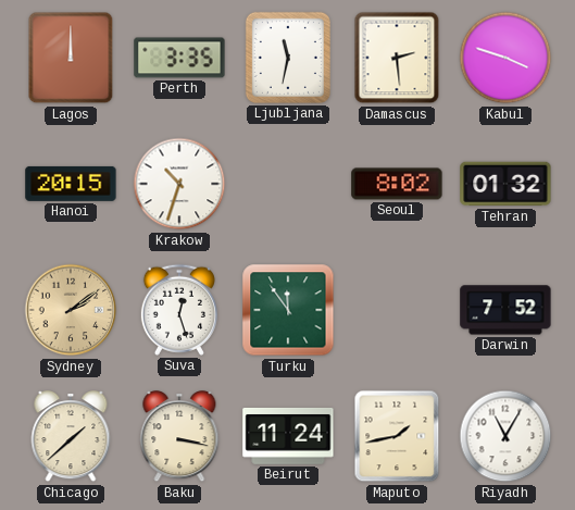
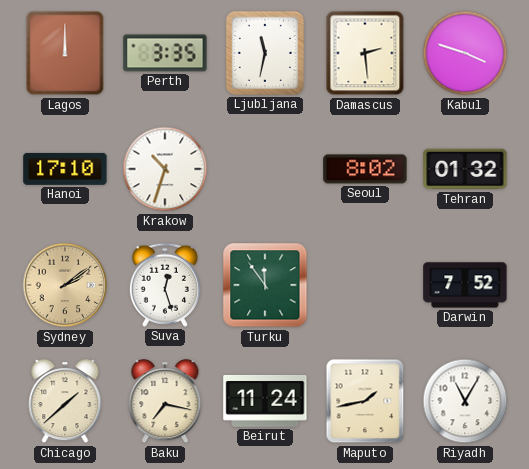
Hanoi: 20:15 -> 17:10
Baku: 3:17 -> 7:17
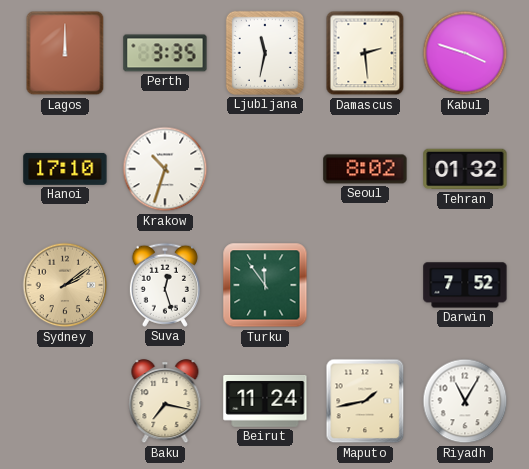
Chicago: 1:38 -> none
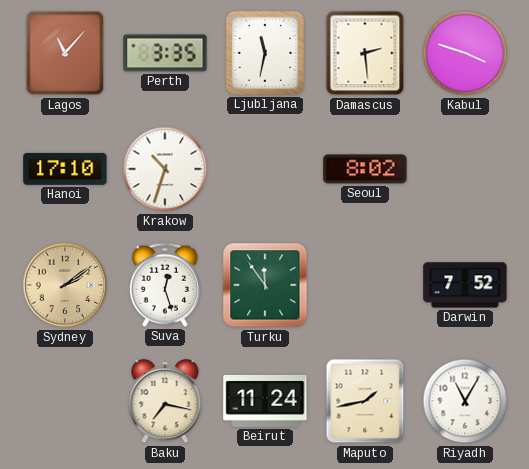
Lagos: 12:00 -> 11:07
Tehran: 01:32 -> none
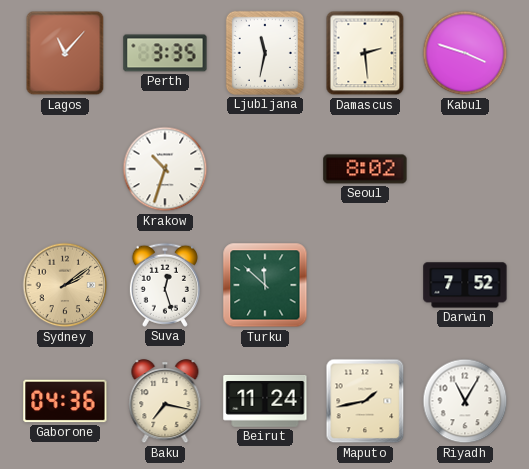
Hanoi: 17:10 -> none
Turku: 11:54 -> 11:52
Gaborone: none -> 04:36
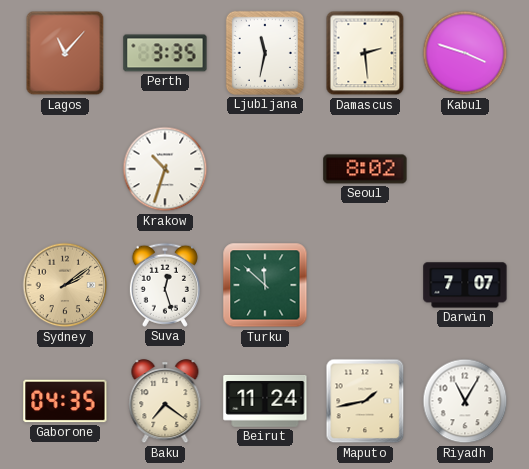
Darwin: 7:52 -> 7:07
Gaborone: 04:36 -> 04:35
Baku: 7:17 -> 7:21
